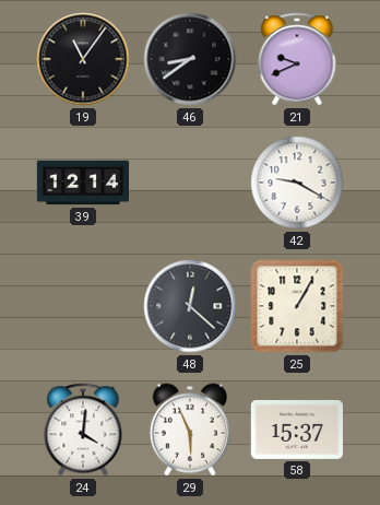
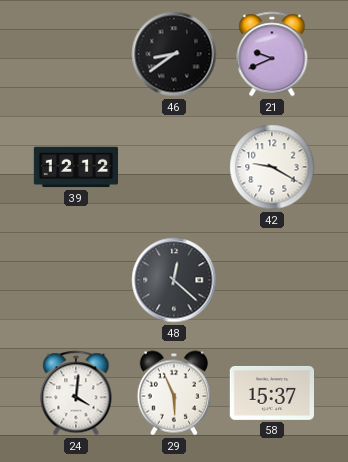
19: 11:06 -> none
39: 12:14 -> 12:12
25: 1:05 -> none
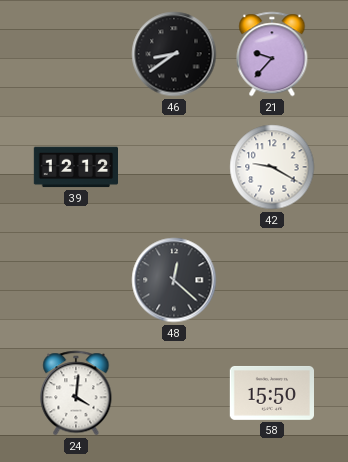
21: 9:41 -> 9:37
29: 5:56 -> none
58: 15:37 -> 15:50
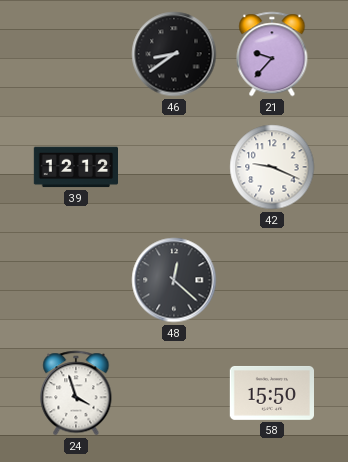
42: 9:20 -> 9:19
24: 4:01 -> 3:57
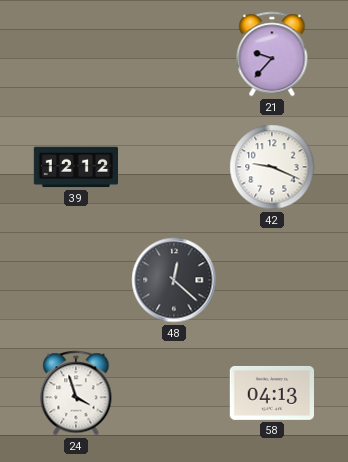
46: 8:39 -> none
58: 15:50 -> 04:13
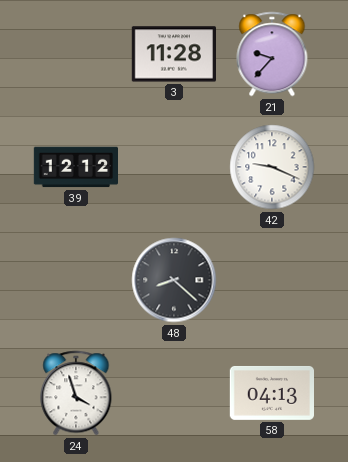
3: none -> 11:28
48: 12:22 -> 8:22
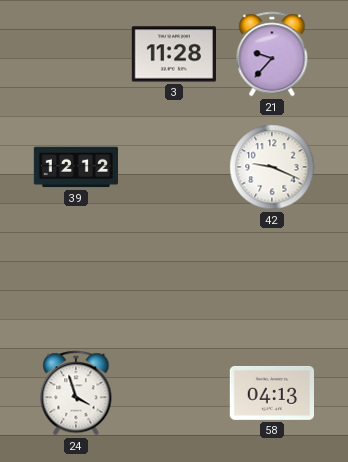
48: 8:22 -> none
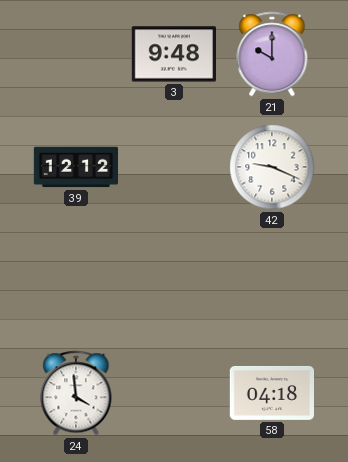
3: 11:28 -> 9:48
21: 9:37 -> 10:00
24: 3:57 -> 3:59
58: 04:13 -> 04:18
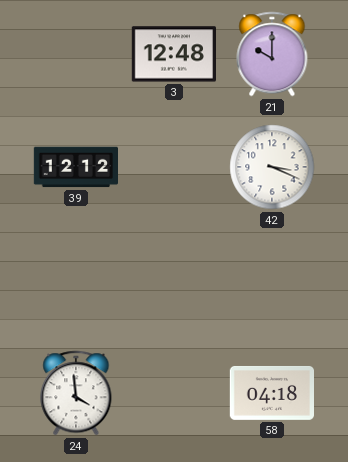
3: 9:48 -> 12:48
42: 9:19 -> 3:19
